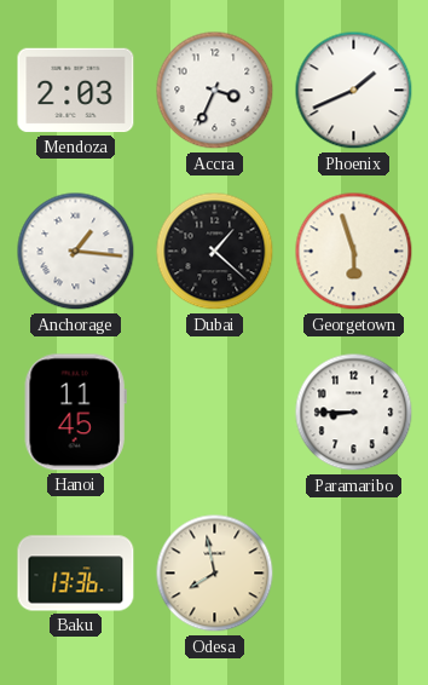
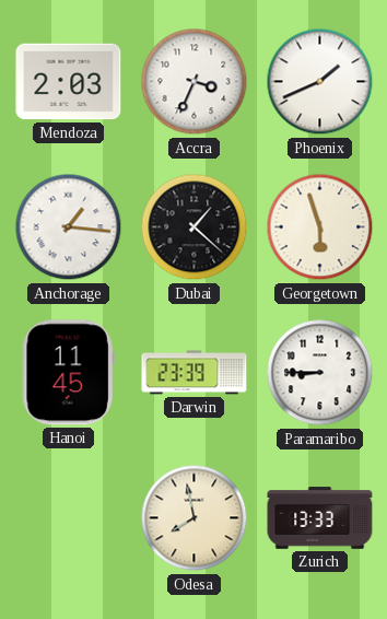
Darwin: none -> 23:39
Baku: 13:36 -> none
Zurich: none -> 13:33
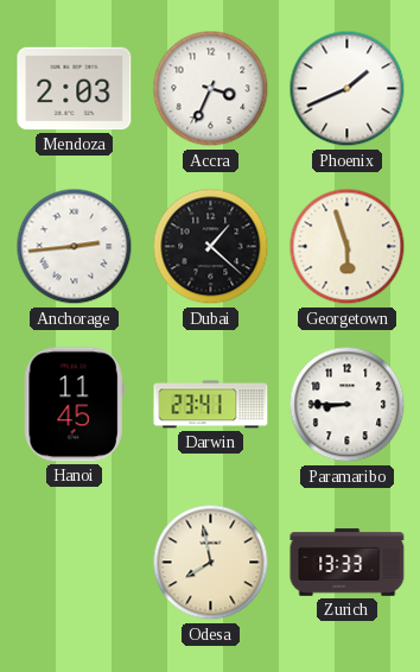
Anchorage: 1:16 -> 2:44
Darwin: 23:39 -> 23:41
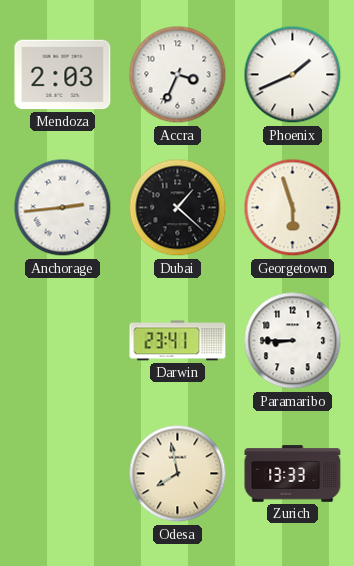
Hanoi: 11:45 -> none
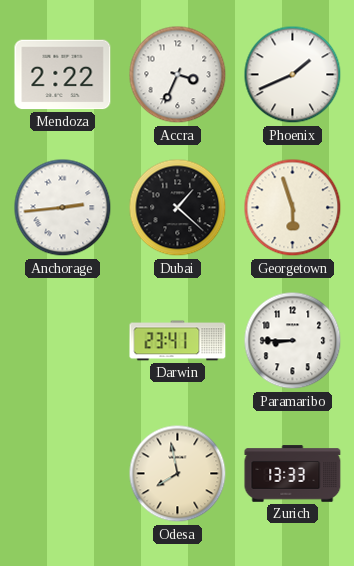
Mendoza: 2:03 -> 2:22
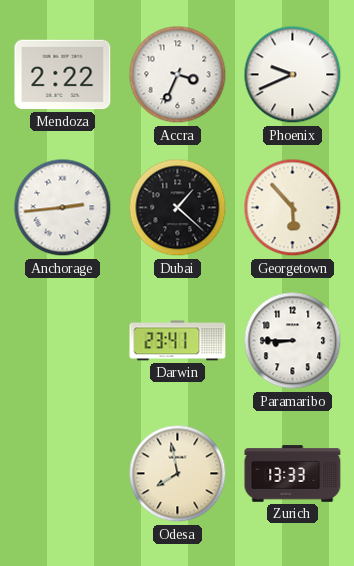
Phoenix: 1:41 -> 9:41
Georgetown: 5:57 -> 5:53
